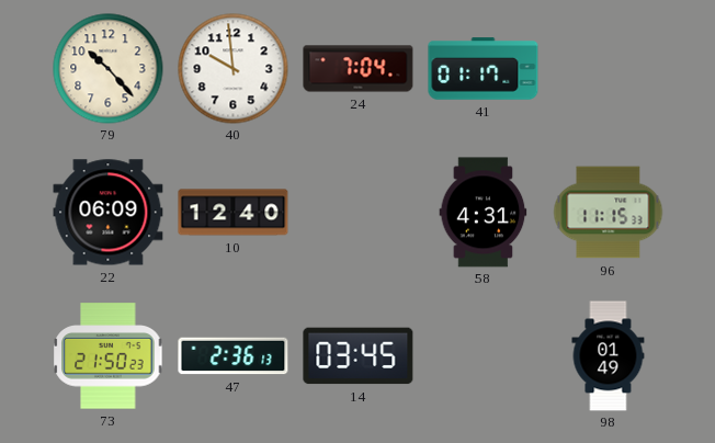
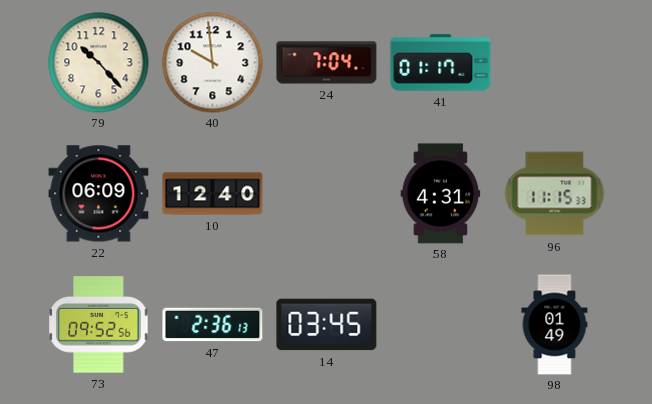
73: 21:50 -> 09:52
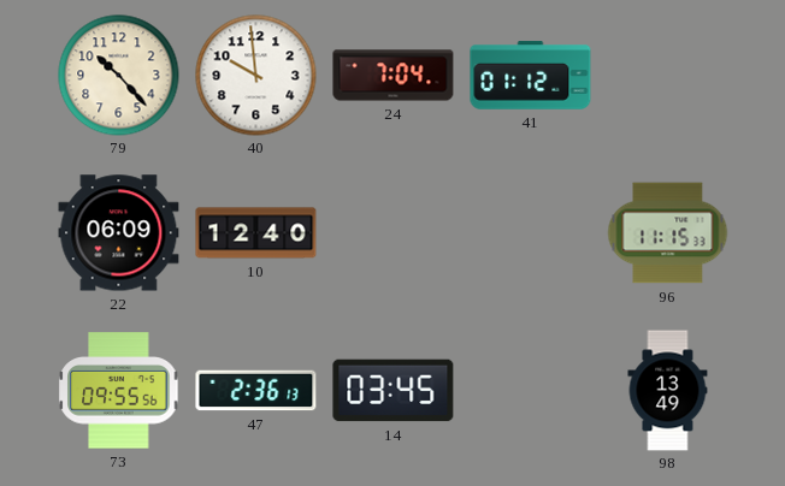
41: 01:17 -> 01:12
58: 4:31 -> none
73: 09:52 -> 09:55
98: 01:49 -> 13:49
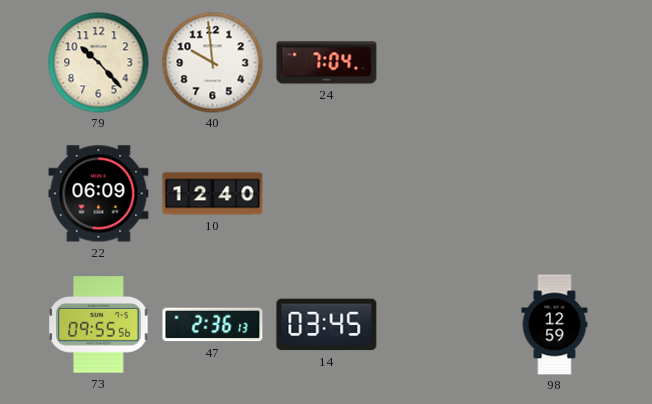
41: 01:12 -> none
96: 11:15 -> none
98: 13:49 -> 12:59
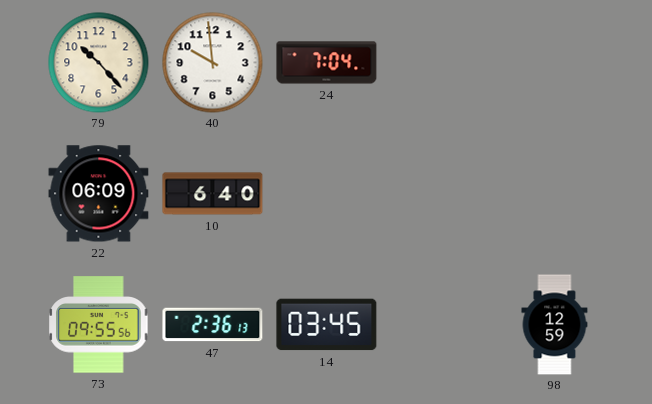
10: 12:40 -> 6:40
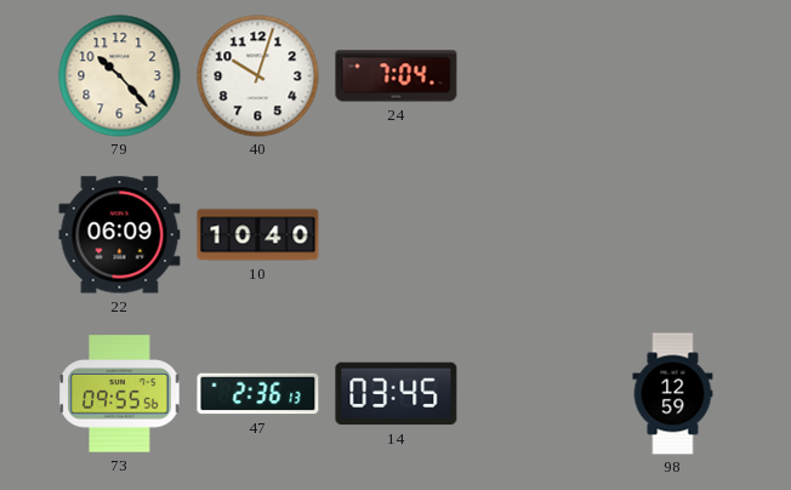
40: 9:59 -> 10:03
10: 6:40 -> 10:40
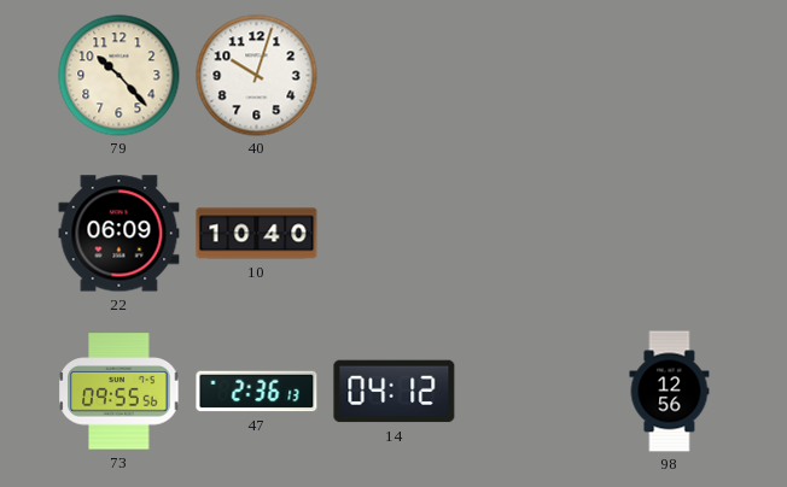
24: 7:04 -> none
14: 03:45 -> 04:12
98: 12:59 -> 12:56
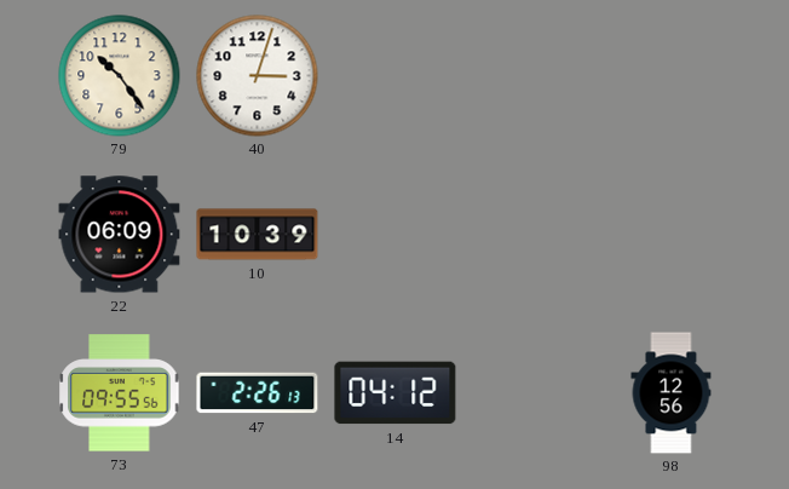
79: 10:23 -> 10:24
40: 10:03 -> 3:03
10: 10:40 -> 10:39
47: 2:36 -> 2:26
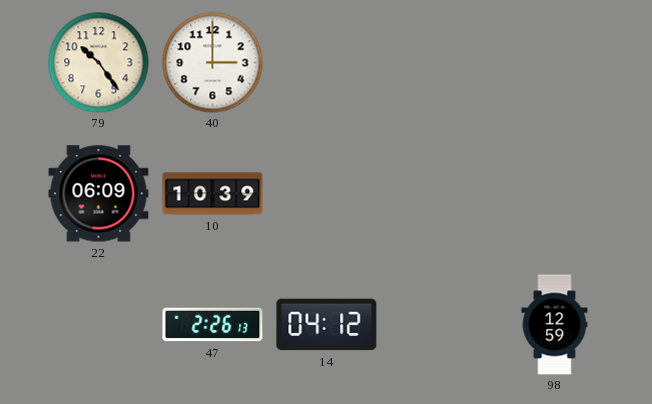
40: 3:03 -> 3:00
73: 09:55 -> none
98: 12:56 -> 12:59
